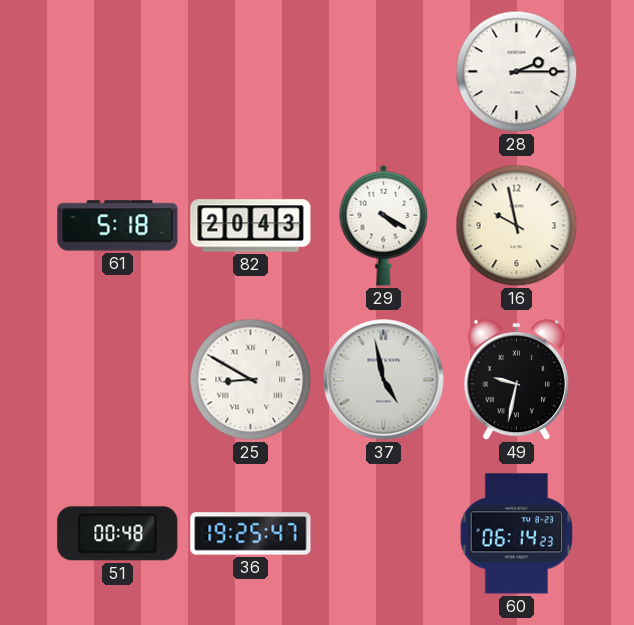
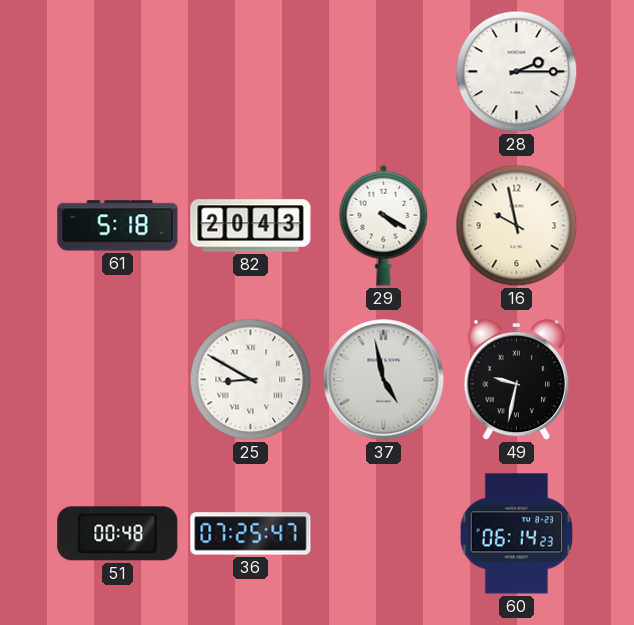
36: 19:25 -> 07:25
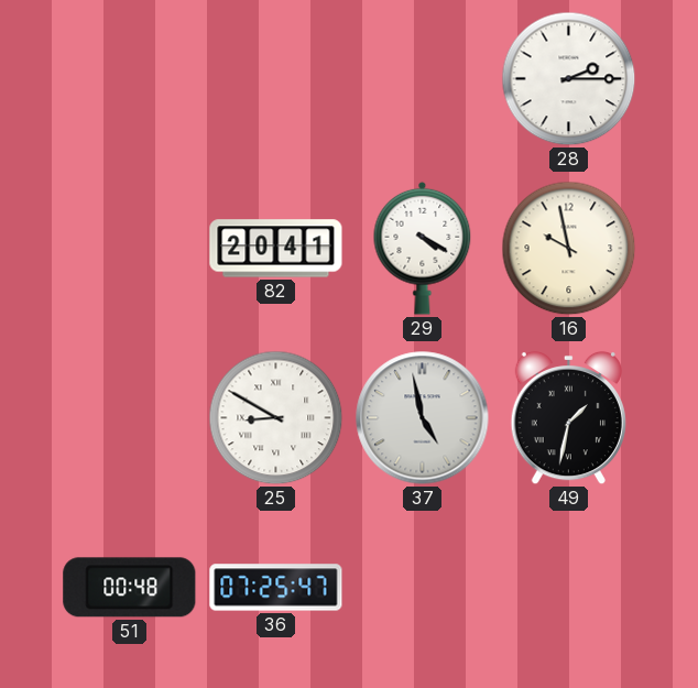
61: 5:18 -> none
82: 20:43 -> 20:41
49: 9:32 -> 1:32
60: 06:14 -> none
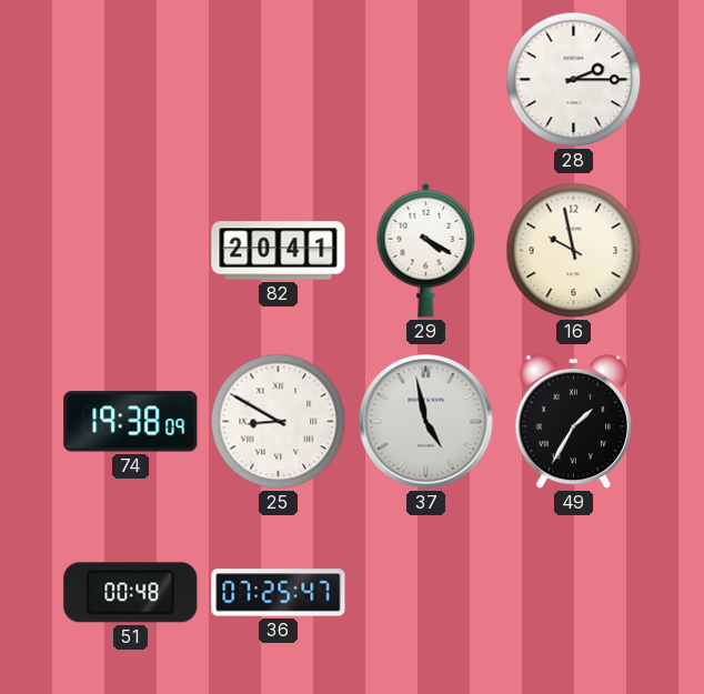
74: none -> 19:38
49: 1:32 -> 1:35
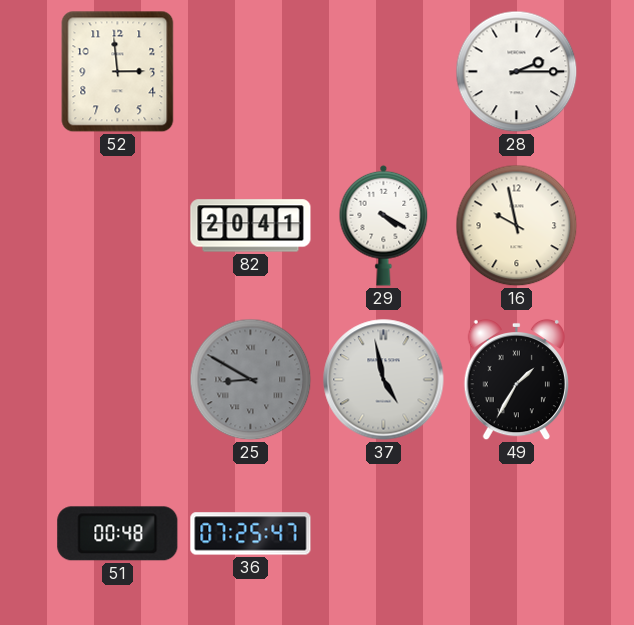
52: none -> 2:59
74: 19:38 -> none
25 dial: white -> grey
